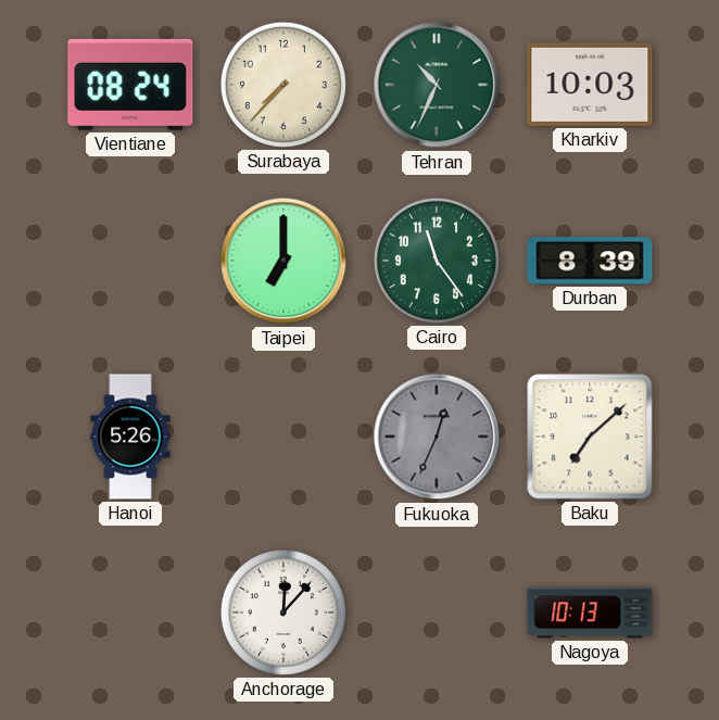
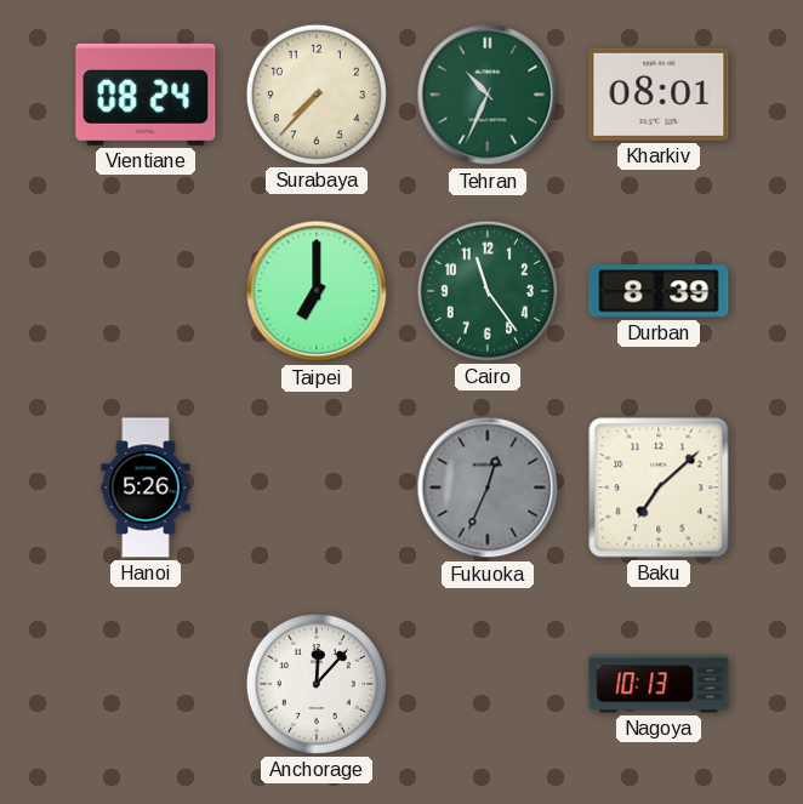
Kharkiv: 10:03 -> 08:01
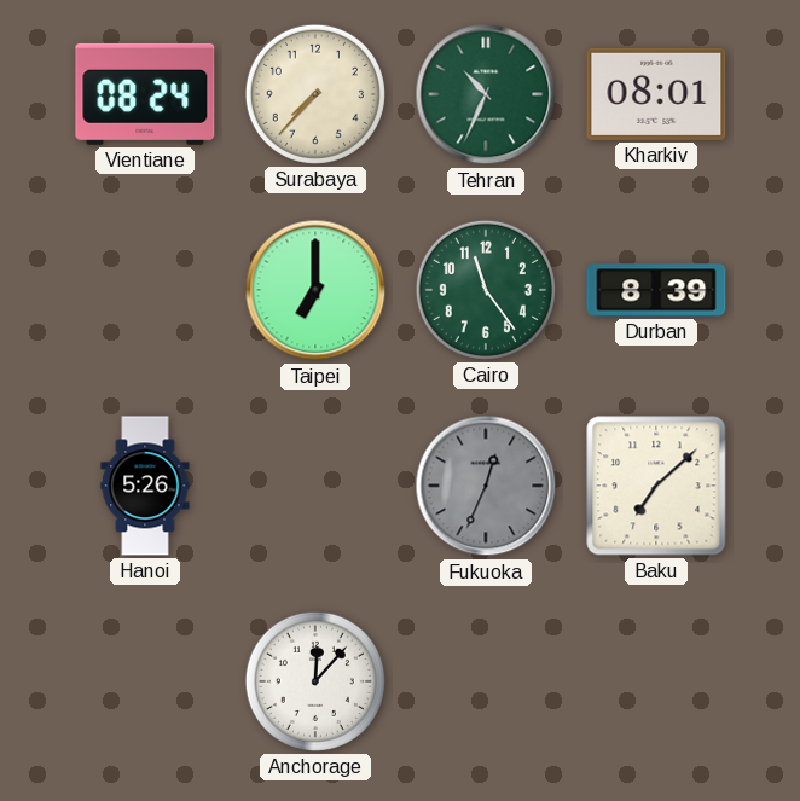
Nagoya: 10:13 -> none
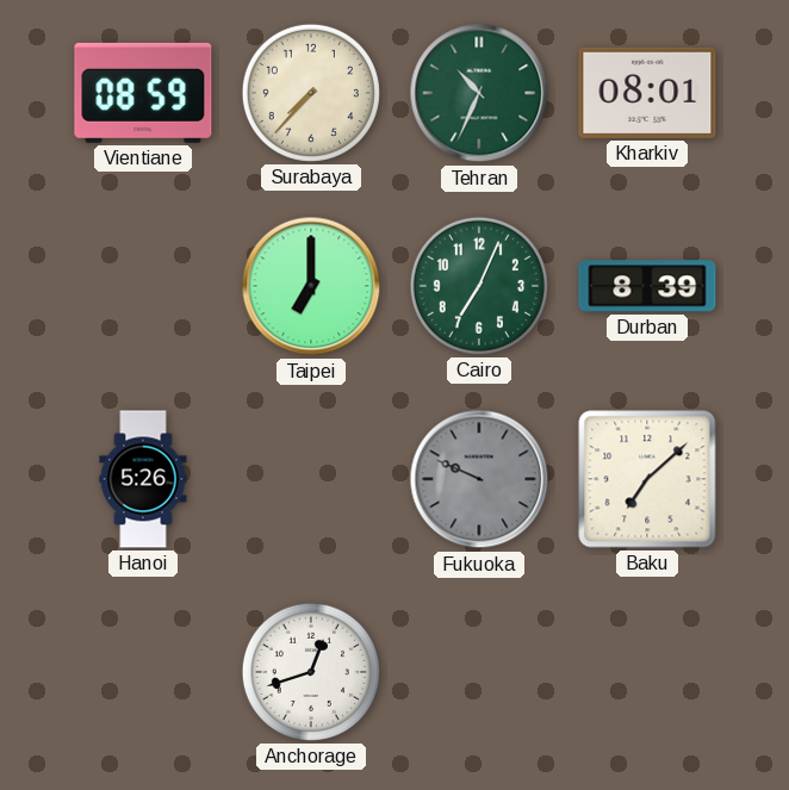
Vientiane: 08:24 -> 08:59
Cairo: 11:24 -> 7:04
Fukuoka: 12:34 -> 9:49
Anchorage: 12:07 -> 12:42
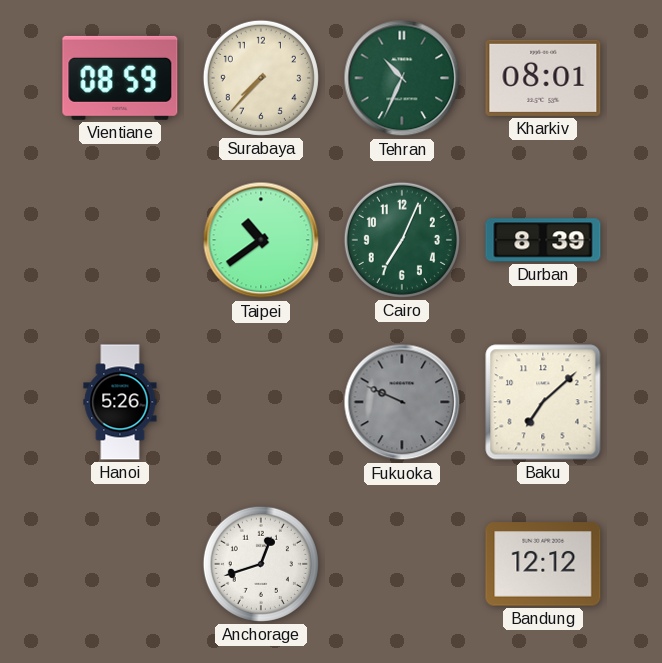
Taipei: 7:00 -> 10:39
Bandung: none -> 12:12
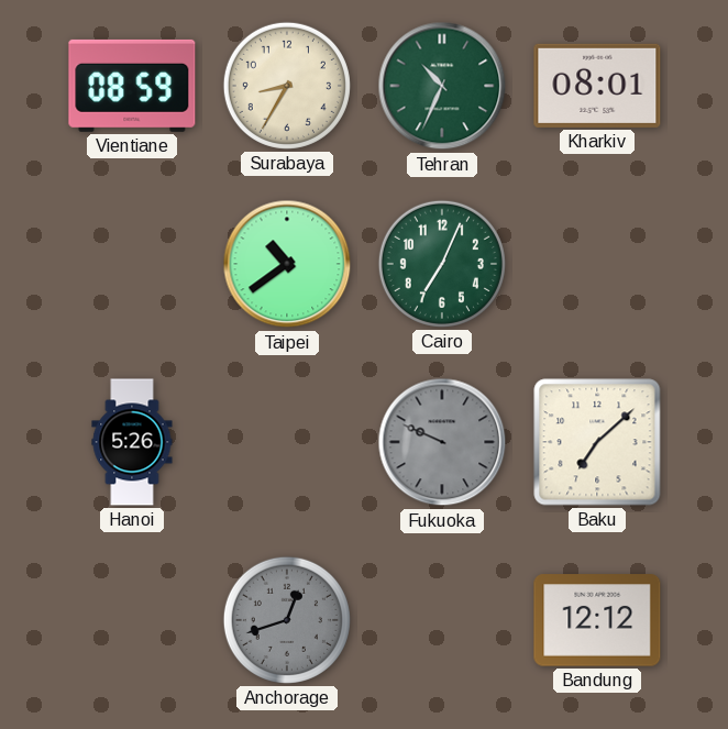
Surabaya: 7:37 -> 8:35
Durban: 8:39 -> none
Anchorage dial: white -> grey
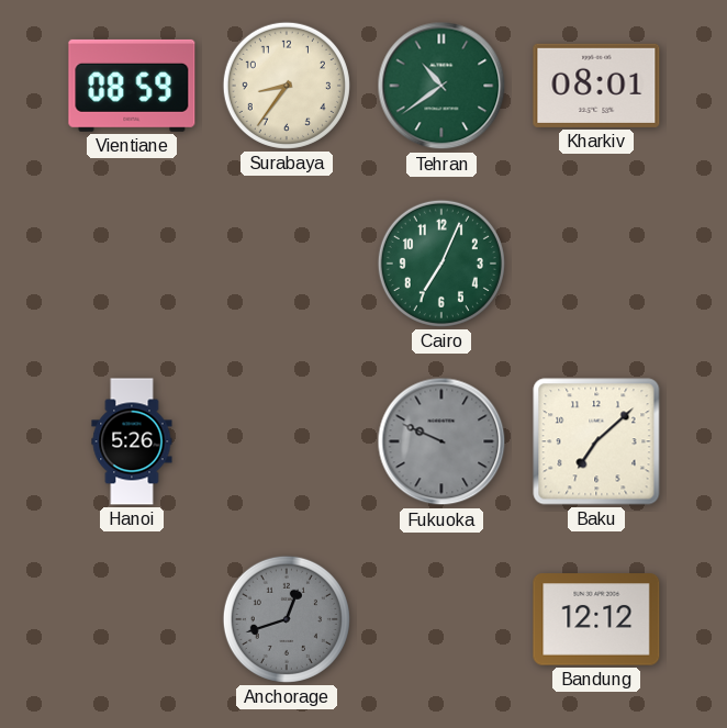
Surabaya: 8:35 -> 8:36
Tehran: 10:34 -> 10:39
Taipei: 10:39 -> none
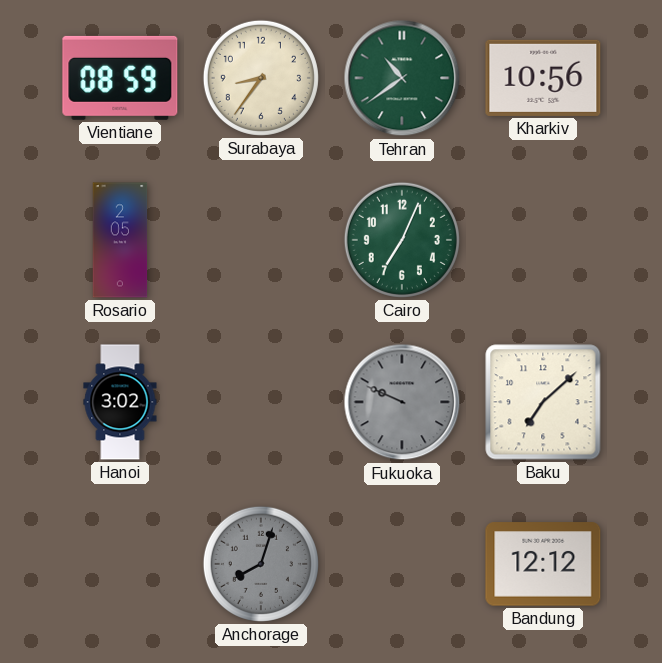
Kharkiv: 08:01 -> 10:56
Rosario: none -> 2:05
Hanoi: 5:26 -> 3:02
Anchorage: 12:42 -> 8:03
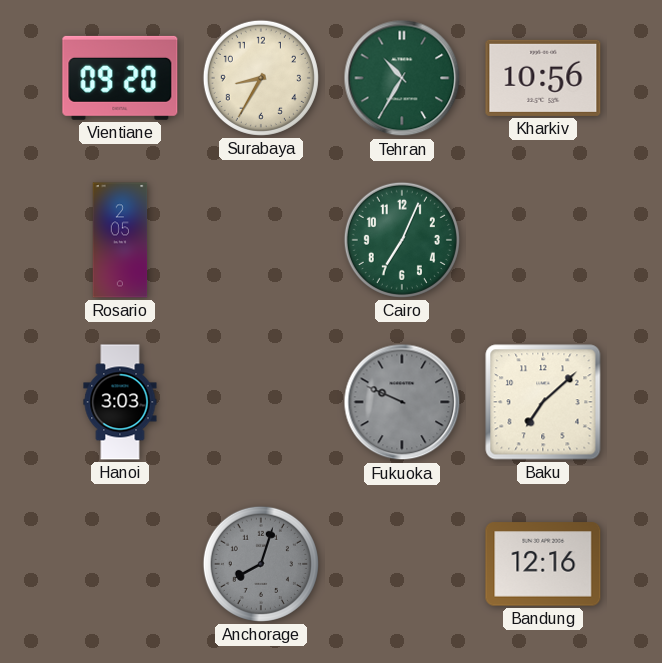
Vientiane: 08:59 -> 09:20
Surabaya: 8:36 -> 8:35
Tehran: 10:39 -> 10:35
Hanoi: 3:02 -> 3:03
Bandung: 12:12 -> 12:16
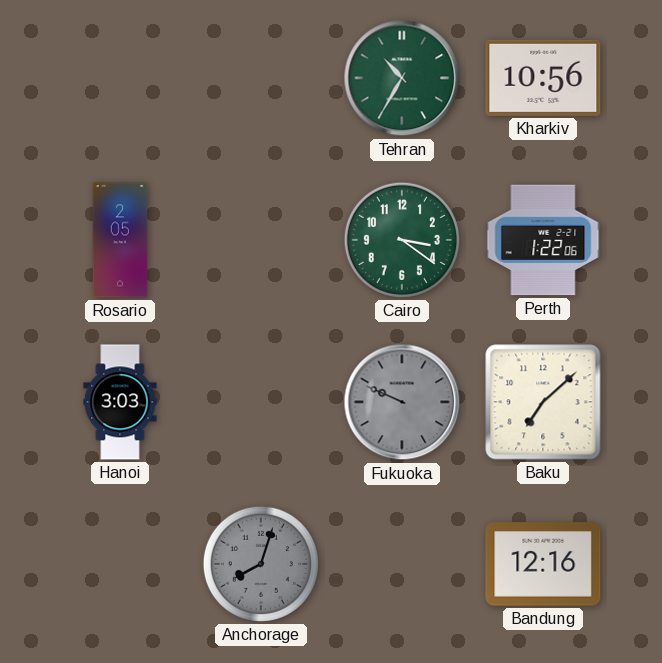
Vientiane: 09:20 -> none
Surabaya: 8:35 -> none
Cairo: 7:04 -> 3:21
Perth: none -> 1:22
